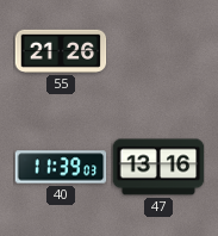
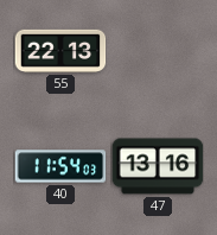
55: 21:26 -> 22:13
40: 11:39 -> 11:54
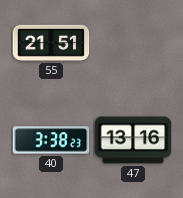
55: 22:13 -> 21:51
40: 11:54 -> 3:38
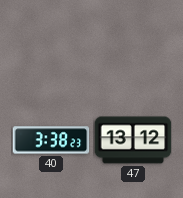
55: 21:51 -> none
47: 13:16 -> 13:12
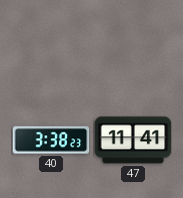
47: 13:12 -> 11:41
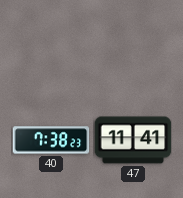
40: 3:38 -> 7:38
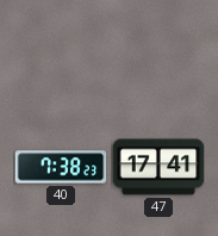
47: 11:41 -> 17:41
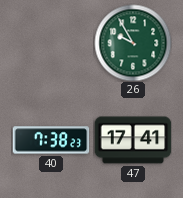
26: none -> 9:55
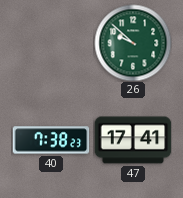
26: 9:55 -> 9:52
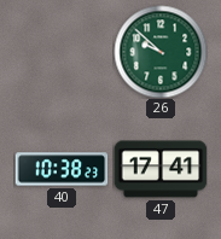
40: 7:38 -> 10:38
